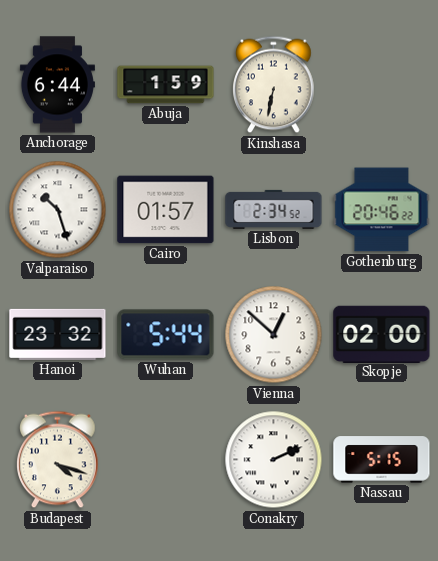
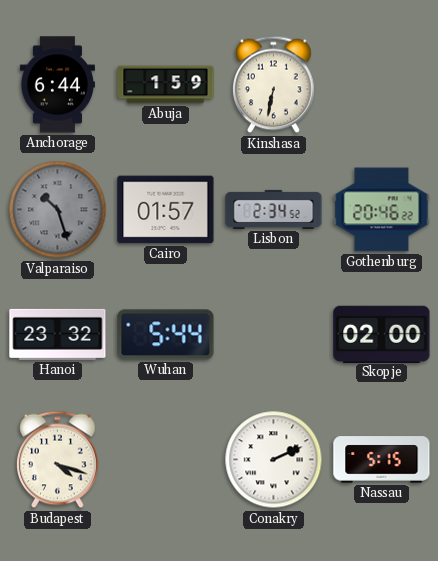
Valparaiso dial: white -> grey
Vienna: 12:52 -> none
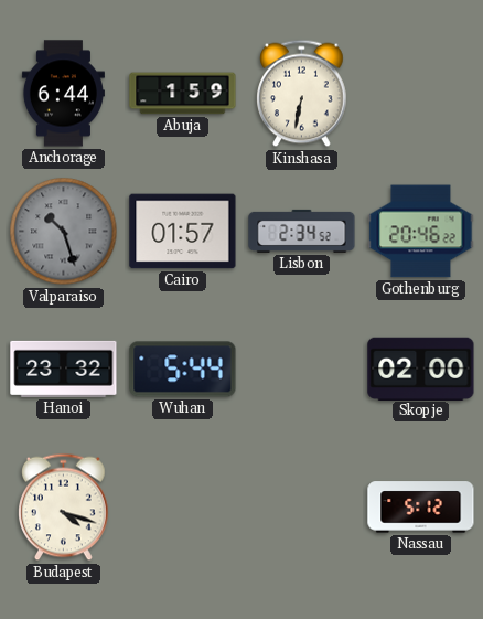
Conakry: 2:11 -> none
Nassau: 5:15 -> 5:12
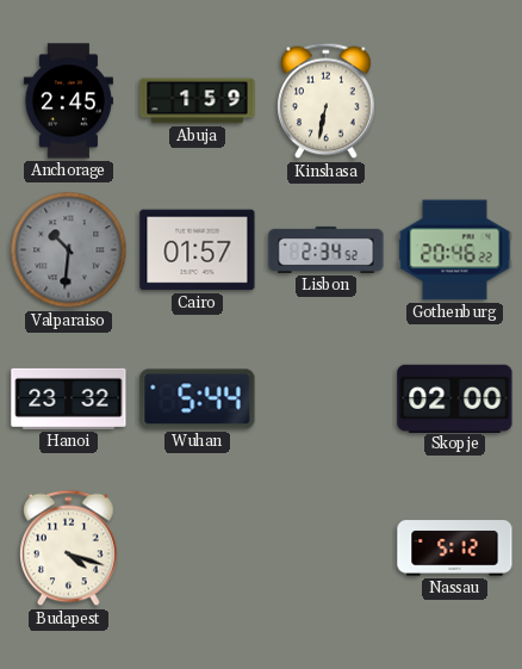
Anchorage: 6:44 -> 2:45
Valparaiso: 10:27 -> 10:31
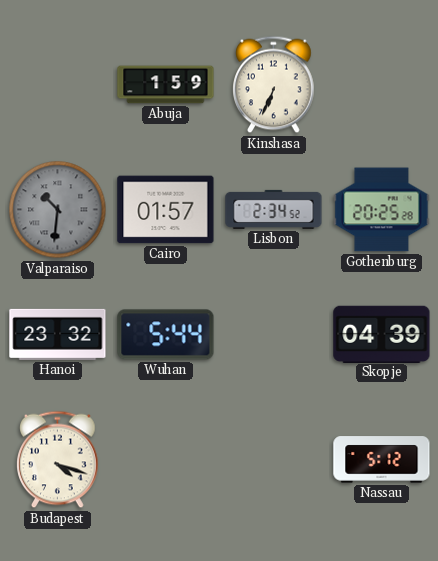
Anchorage: 2:45 -> none
Kinshasa: 6:32 -> 6:34
Gothenburg: 20:46 -> 20:25
Skopje: 02:00 -> 04:39
